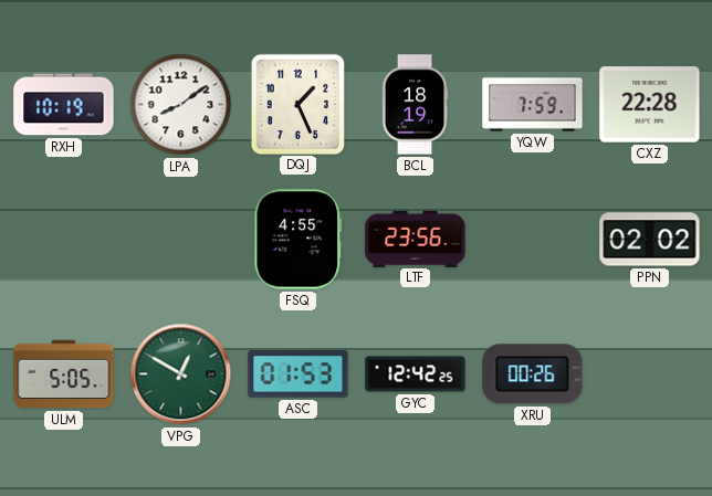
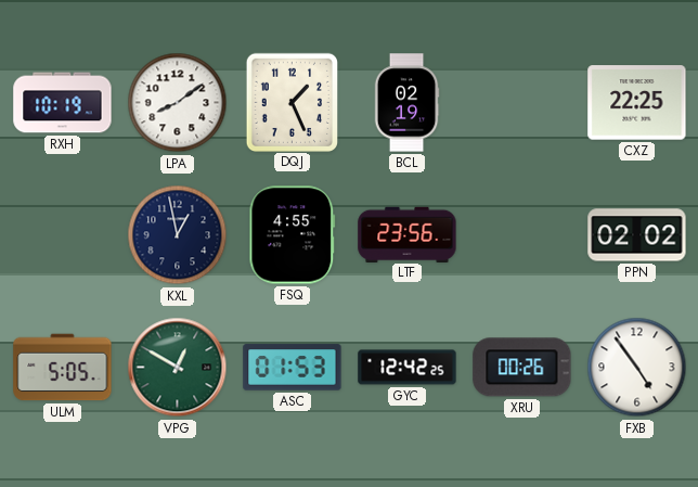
BCL: 18:19 -> 02:19
YQW: 7:59 -> none
CXZ: 22:28 -> 22:25
KXL: none -> 12:58
FXB: none -> 4:54
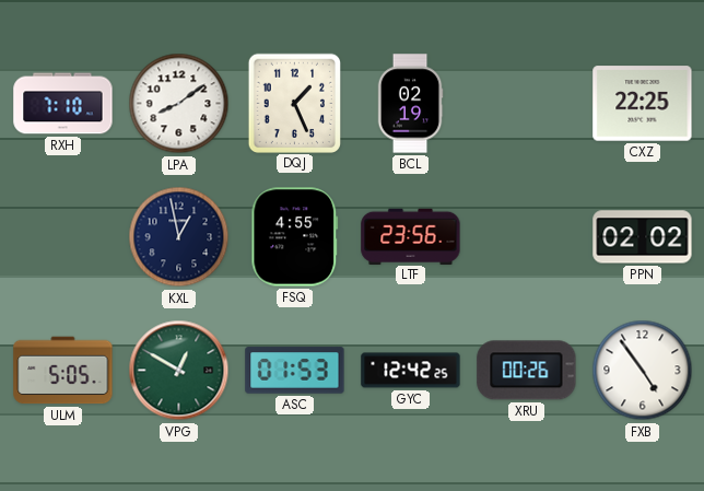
RXH: 10:19 -> 7:10
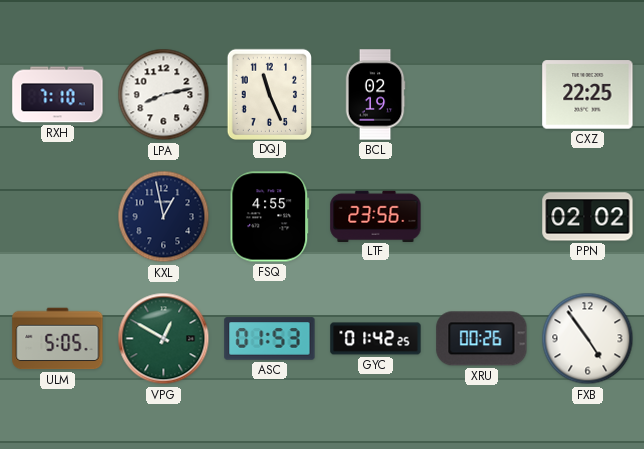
LPA: 8:09 -> 8:13
DQJ: 1:26 -> 11:26
GYC: 12:42 -> 01:42
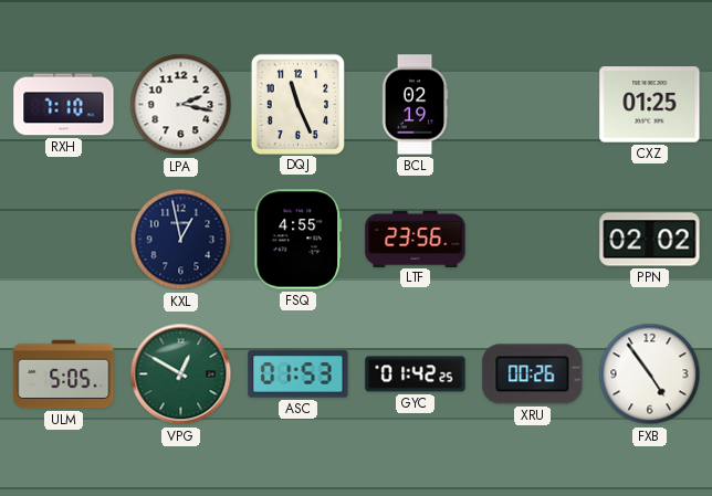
LPA: 8:13 -> 2:17
CXZ: 22:25 -> 01:25
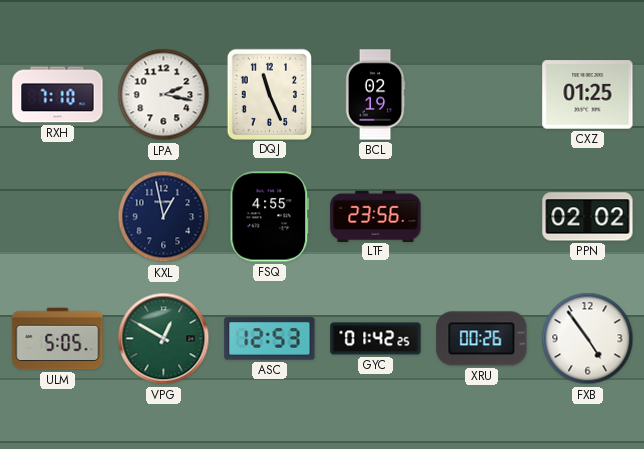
ASC: 01:53 -> 12:53
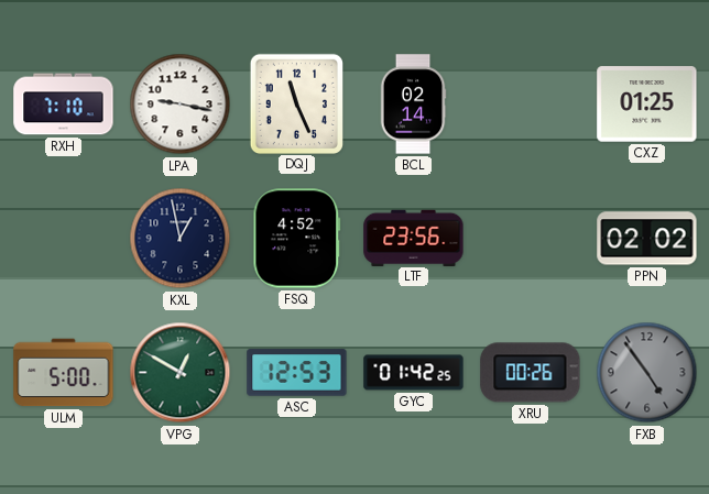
LPA: 2:17 -> 9:17
BCL: 02:19 -> 02:14
FSQ: 4:55 -> 4:52
ULM: 5:05 -> 5:00
FXB dial: white -> grey
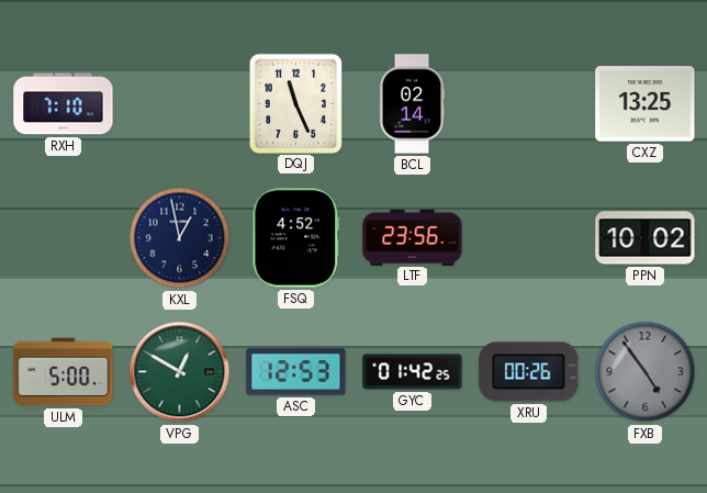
LPA: 9:17 -> none
CXZ: 01:25 -> 13:25
PPN: 02:02 -> 10:02
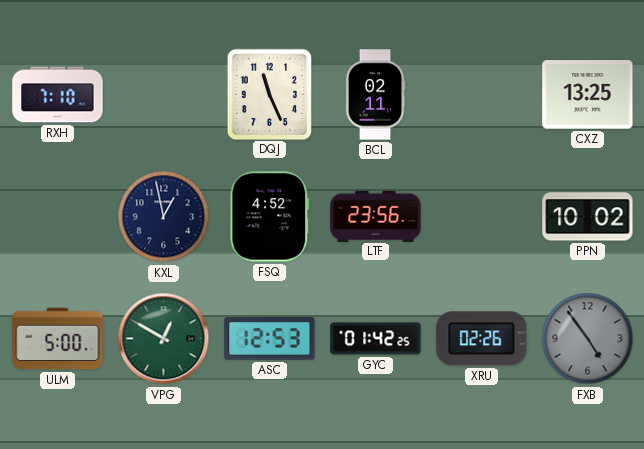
BCL: 02:14 -> 02:11
XRU: 00:26 -> 02:26
